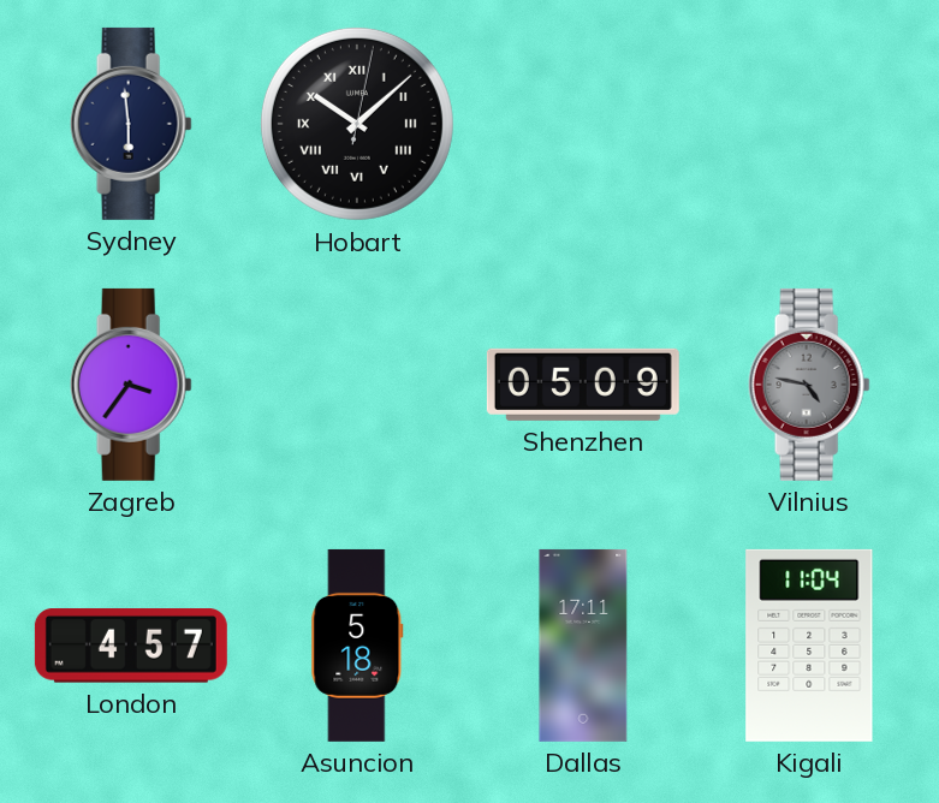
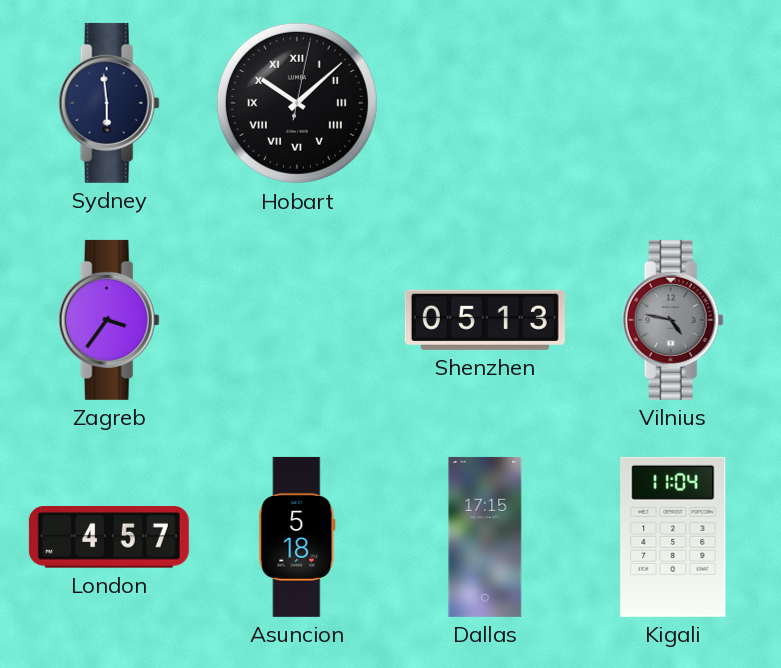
Shenzhen: 05:09 -> 05:13
Dallas: 17:11 -> 17:15
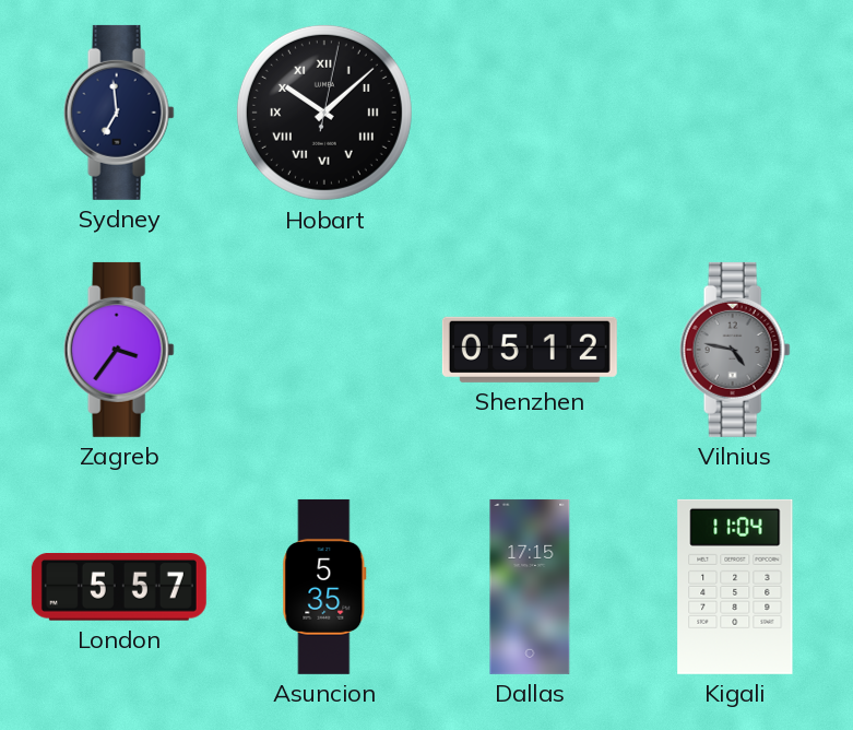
Sydney: 5:59 -> 6:59
Shenzhen: 05:13 -> 05:12
London: 4:57 -> 5:57
Asuncion: 5:18 -> 5:35
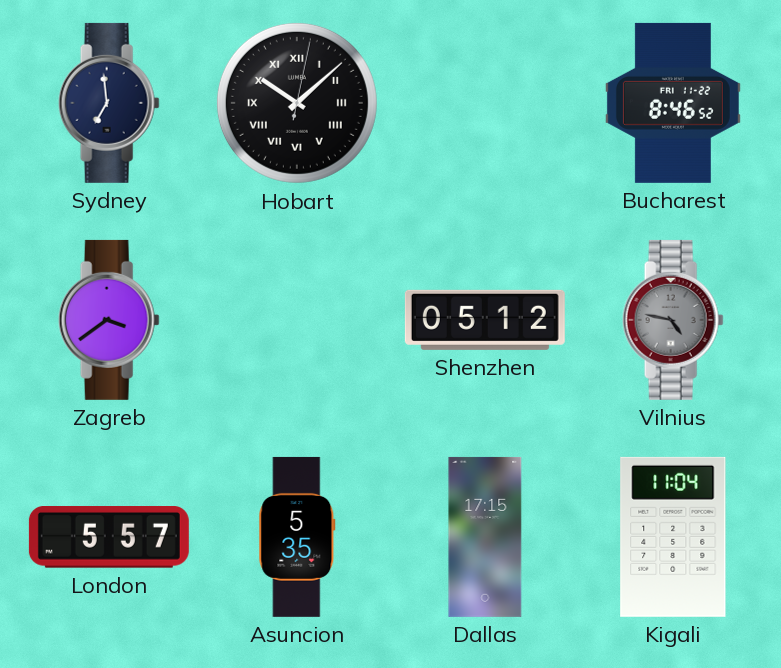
Bucharest: none -> 8:46
Zagreb: 3:36 -> 3:39
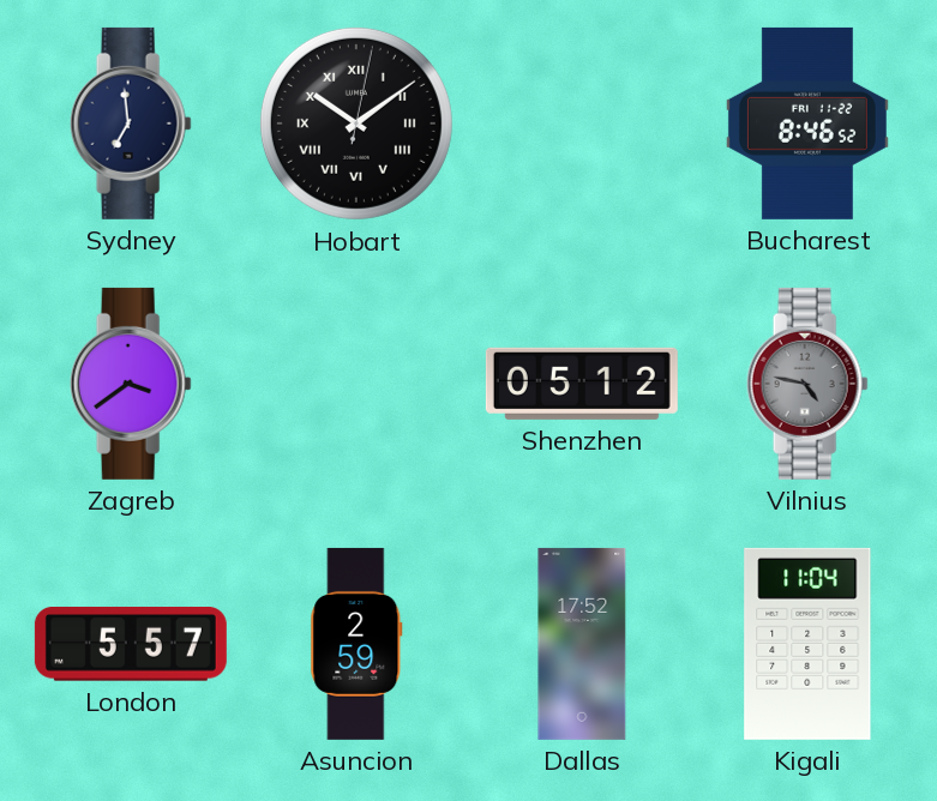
Hobart: 10:08 -> 10:09
Asuncion: 5:35 -> 2:59
Dallas: 17:15 -> 17:52
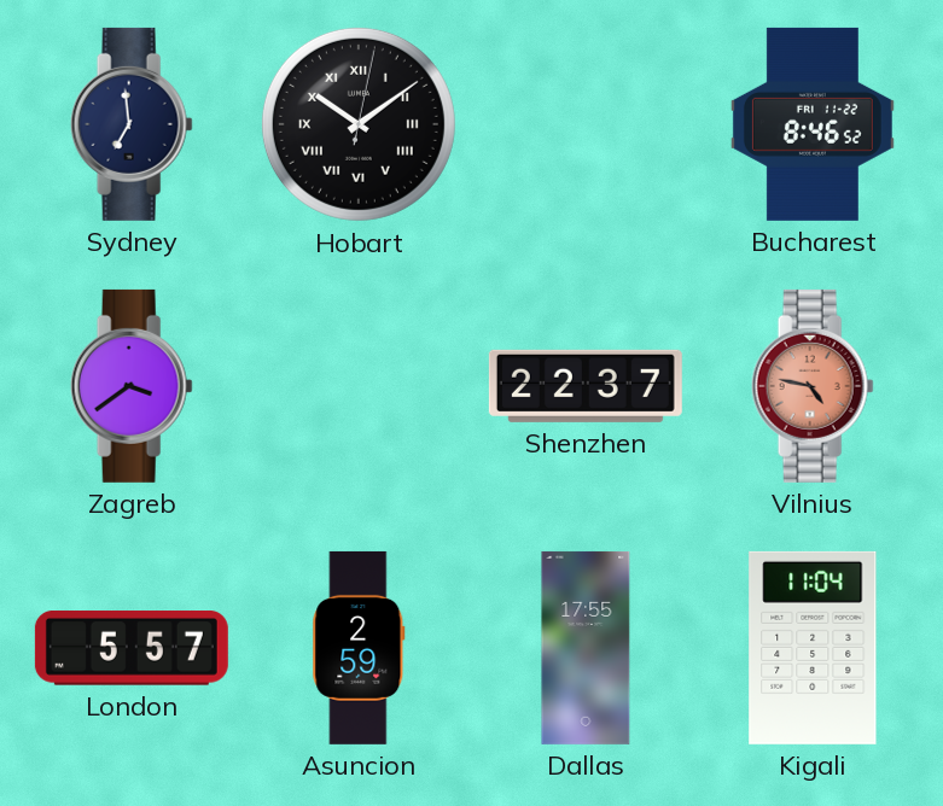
Shenzhen: 05:12 -> 22:37
Vilnius dial: grey -> salmon
Dallas: 17:52 -> 17:55
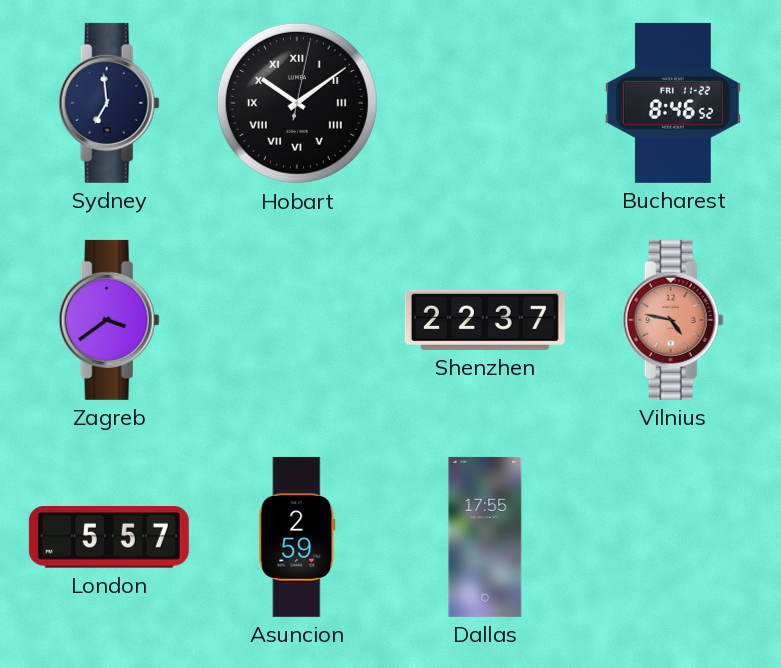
Kigali: 11:04 -> none
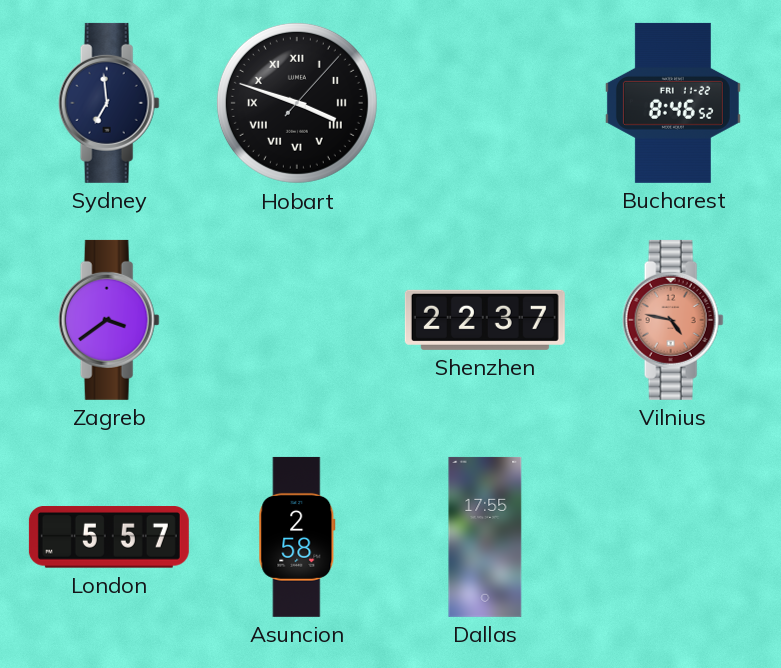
Hobart: 10:09 -> 3:48
Asuncion: 2:59 -> 2:58
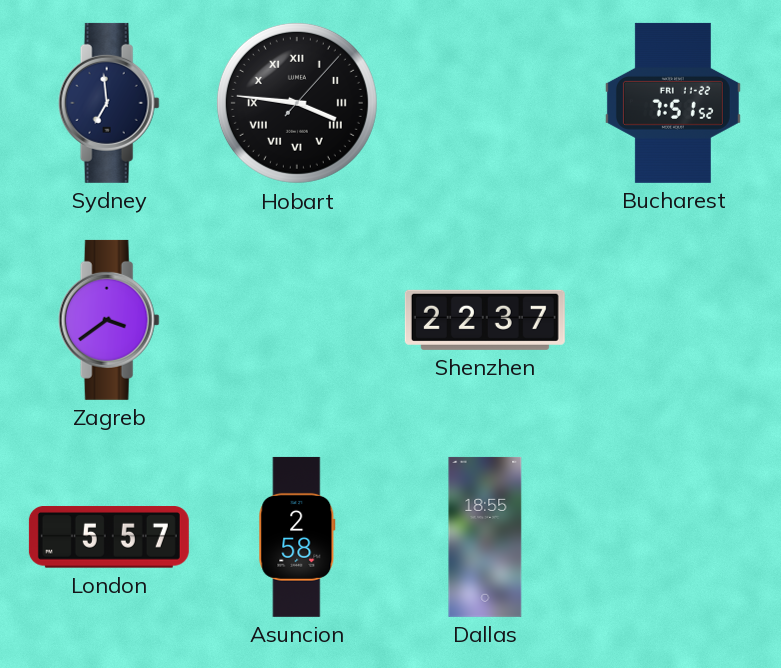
Hobart: 3:48 -> 3:46
Bucharest: 8:46 -> 7:51
Vilnius: 4:47 -> none
Dallas: 17:55 -> 18:55
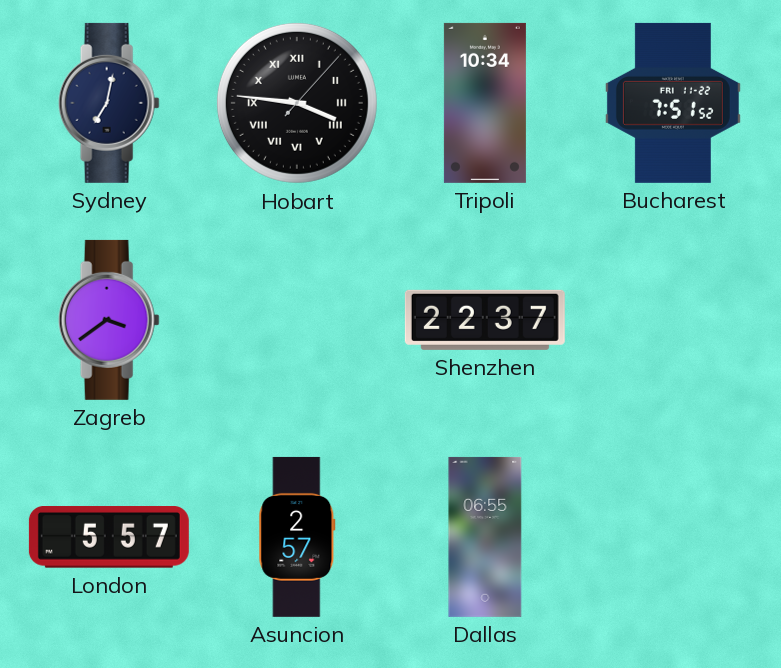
Sydney: 6:59 -> 7:02
Tripoli: none -> 10:34
Asuncion: 2:58 -> 2:57
Dallas: 18:55 -> 06:55
